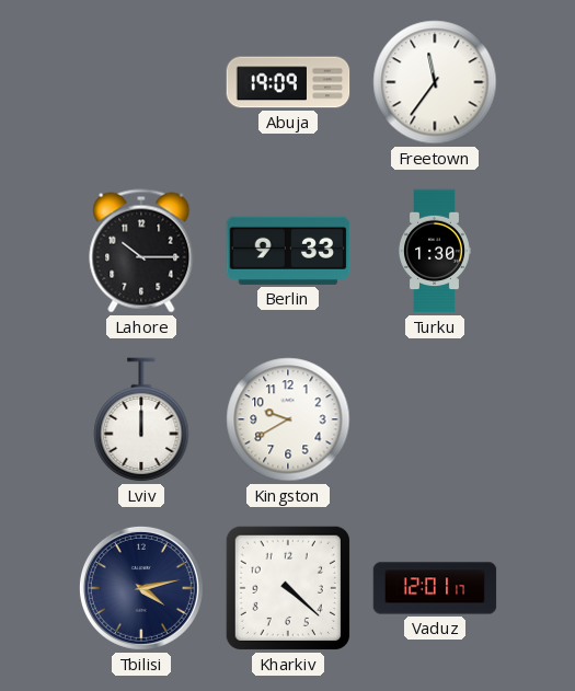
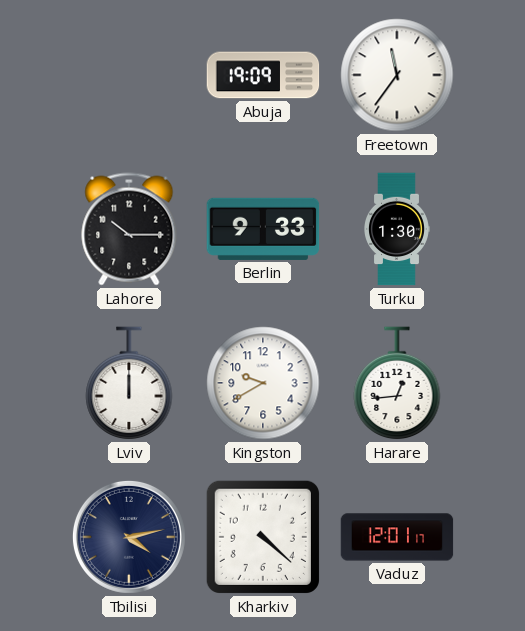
Harare: none -> 12:44
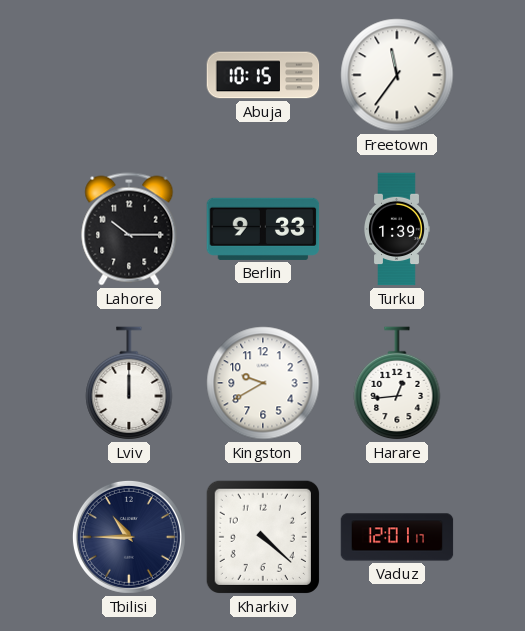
Abuja: 19:09 -> 10:15
Turku: 1:30 -> 1:39
Tbilisi: 4:13 -> 10:45
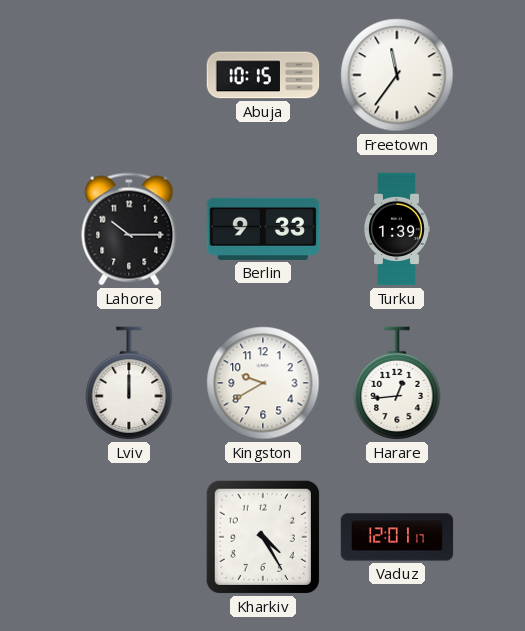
Tbilisi: 10:45 -> none
Kharkiv: 4:22 -> 4:25
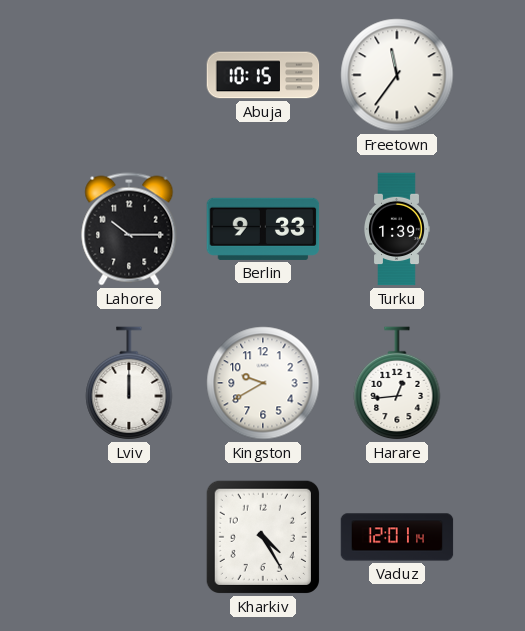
Vaduz: 12:01:17 -> 12:01:14
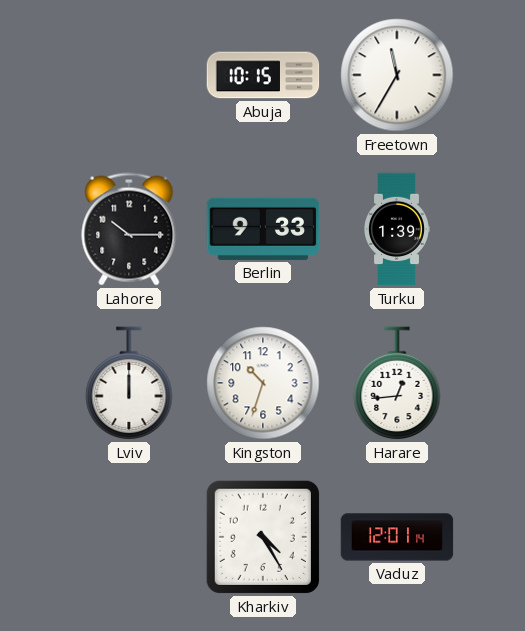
Freetown: 11:36 -> 11:35
Kingston: 9:40 -> 10:33
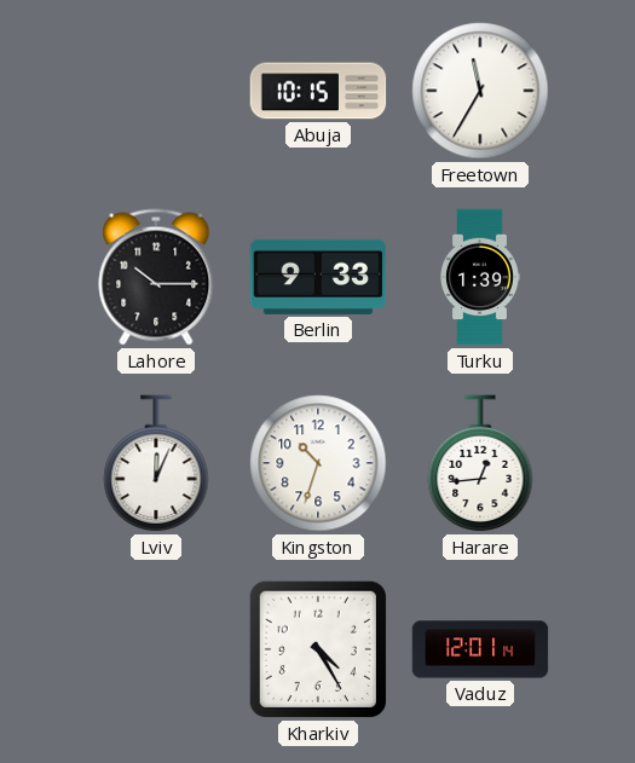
Lviv: 12:00 -> 12:04
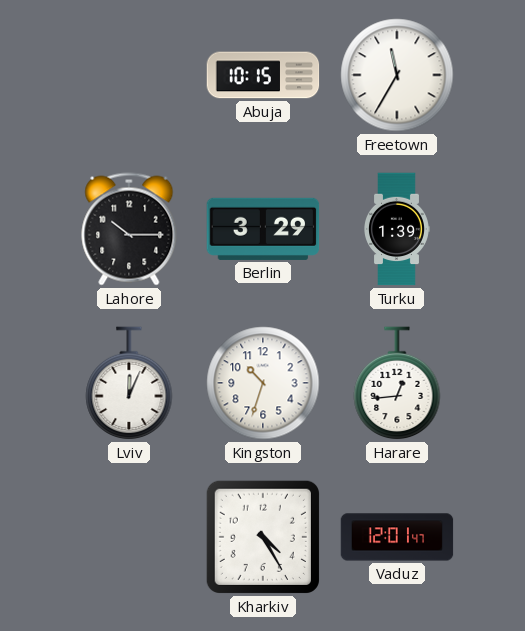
Berlin: 9:33 -> 3:29
Vaduz: 12:01:14 -> 12:01:47
